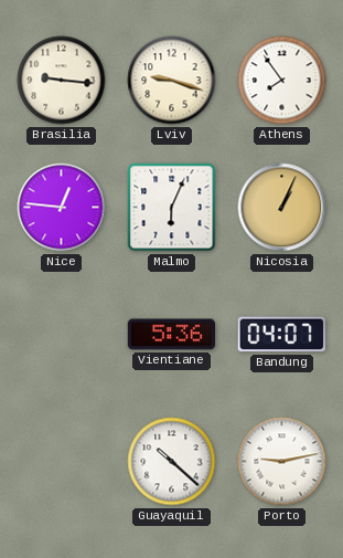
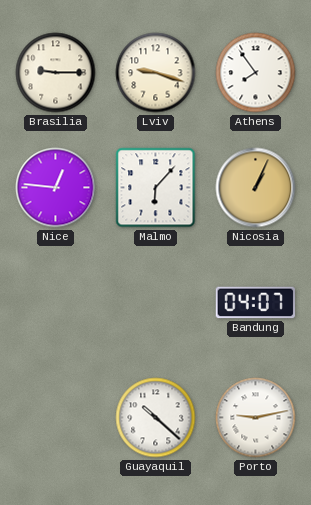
Brasilia: 9:16 -> 9:15
Malmo: 6:04 -> 6:07
Vientiane: 5:36 -> none
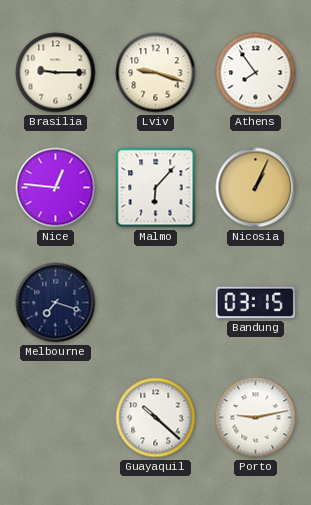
Melbourne: none -> 7:18
Bandung: 04:07 -> 03:15
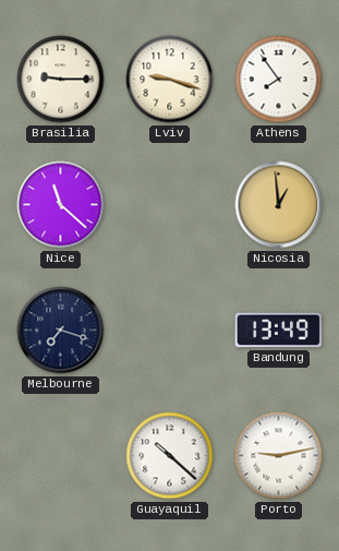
Nice: 12:46 -> 11:22
Malmo: 6:07 -> none
Nicosia: 1:04 -> 12:59
Bandung: 03:15 -> 13:49
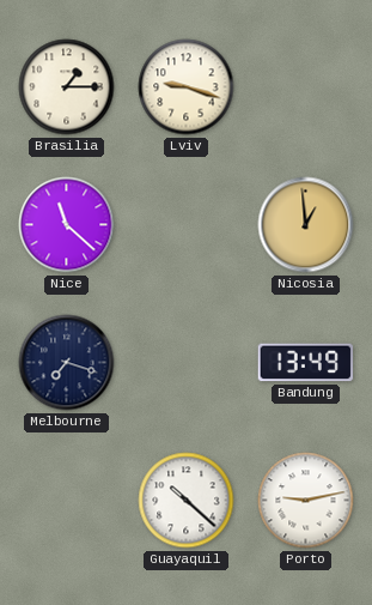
Brasilia: 9:15 -> 1:15
Athens: 7:54 -> none
